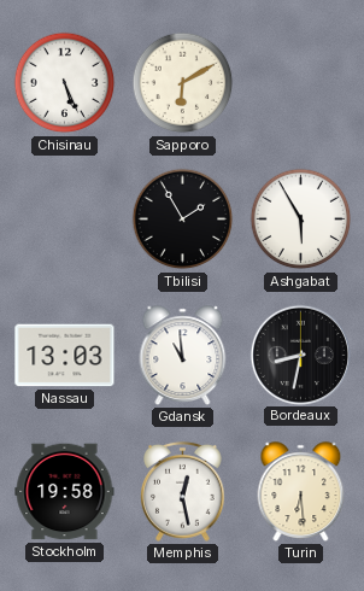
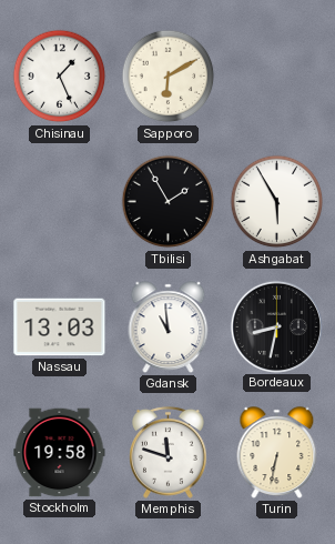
Chisinau: 5:26 -> 1:26
Memphis: 12:28 -> 11:48
Turin: 6:29 -> 6:32
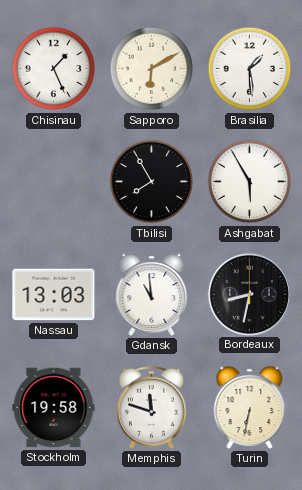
Brasilia: none -> 1:29
Tbilisi: 1:55 -> 7:55
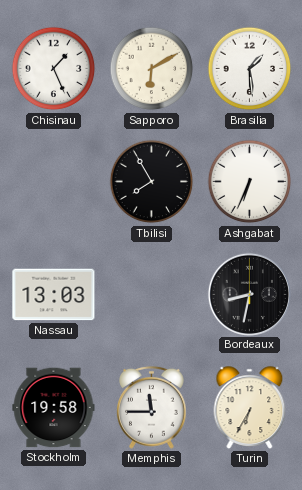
Ashgabat: 5:55 -> 6:34
Gdansk: 10:59 -> none
Memphis: 11:48 -> 11:45
Turin: 6:32 -> 6:35
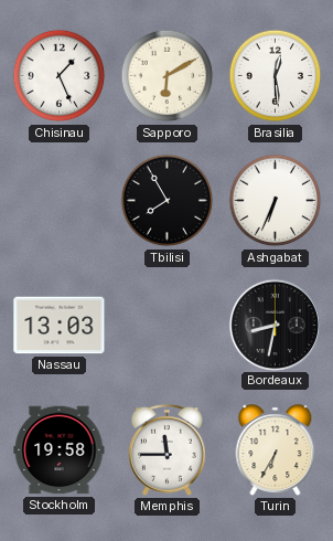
Brasilia: 1:29 -> 12:29
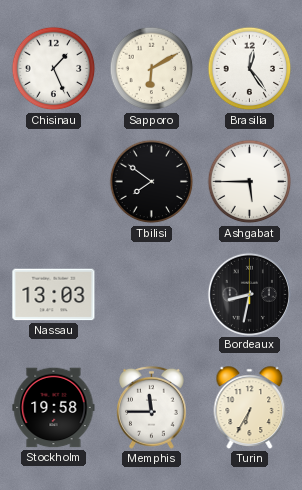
Brasilia: 12:29 -> 12:24
Tbilisi: 7:55 -> 7:51
Ashgabat: 6:34 -> 5:45
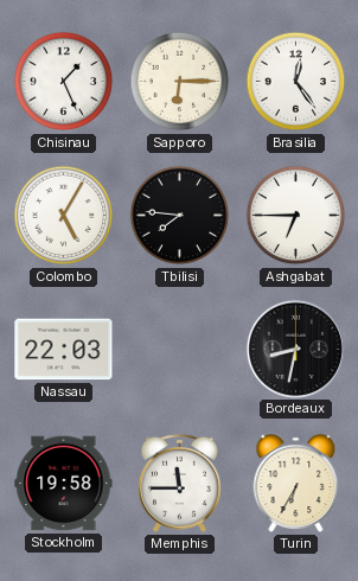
Sapporo: 6:10 -> 6:15
Colombo: none -> 5:05
Tbilisi: 7:51 -> 7:46
Ashgabat: 5:45 -> 6:45
Nassau: 13:03 -> 22:03
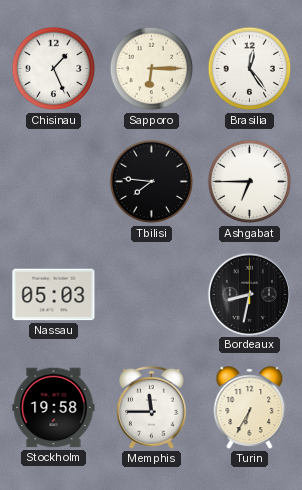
Colombo: 5:05 -> none
Nassau: 22:03 -> 05:03
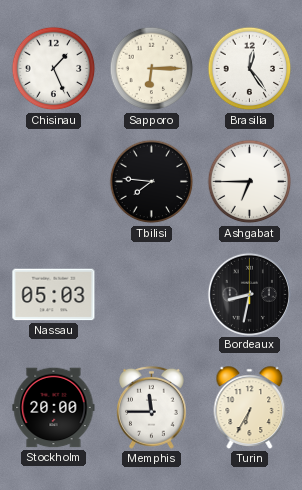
Stockholm: 19:58 -> 20:00
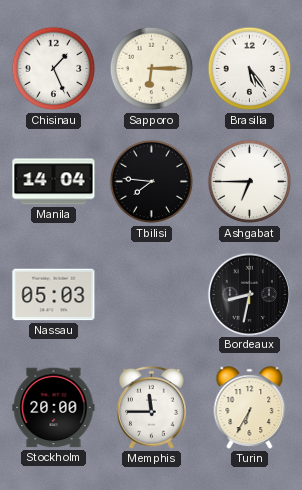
Brasilia: 12:24 -> 5:24
Manila: none -> 14:04
